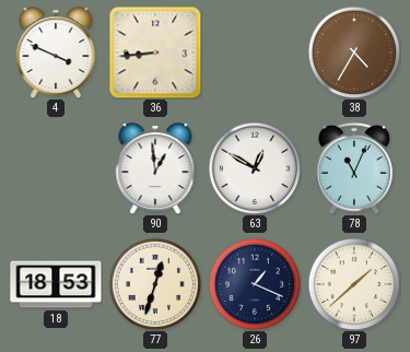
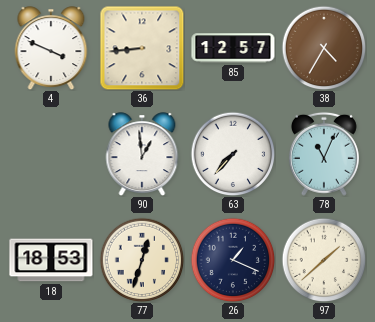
85: none -> 12:57
63: 12:50 -> 7:37
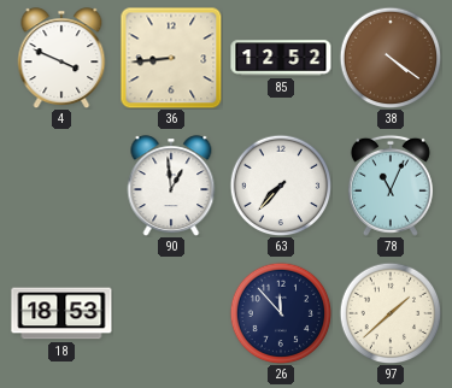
85: 12:57 -> 12:52
38: 4:35 -> 4:21
77: 12:33 -> none
26: 1:19 -> 11:53
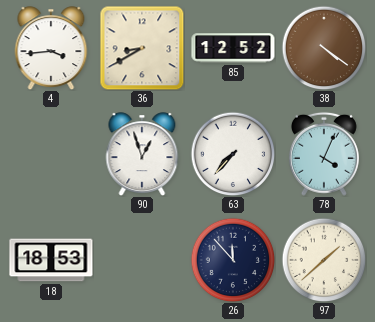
4: 3:49 -> 3:44
36: 8:44 -> 8:40
90: 12:59 -> 12:57
78: 11:04 -> 4:04
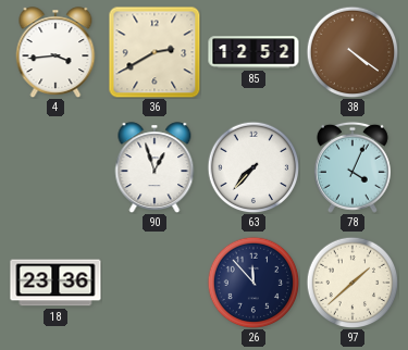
36: 8:40 -> 2:40
18: 18:53 -> 23:36
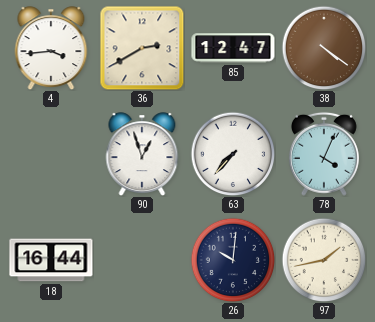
85: 12:52 -> 12:47
18: 23:36 -> 16:44
26: 11:53 -> 10:01
97: 1:38 -> 1:43
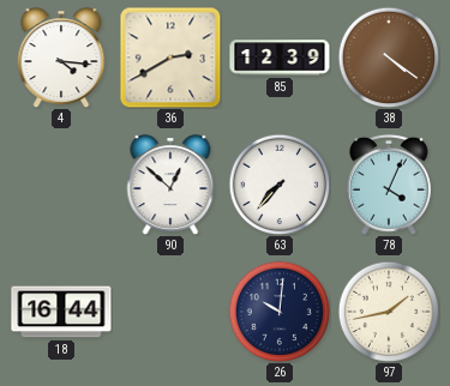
4: 3:44 -> 4:16
85: 12:47 -> 12:39
90: 12:57 -> 12:52
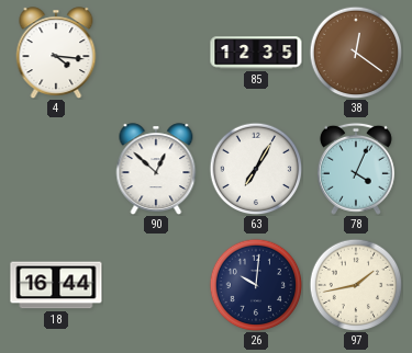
36: 2:40 -> none
85: 12:39 -> 12:35
38: 4:21 -> 12:21
63: 7:37 -> 7:05
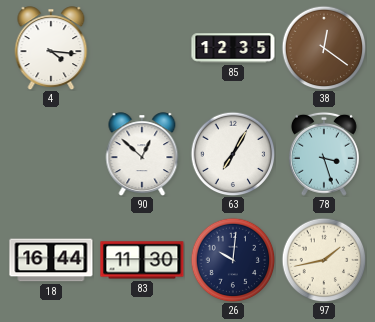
78: 4:04 -> 3:27
83: none -> 11:30
